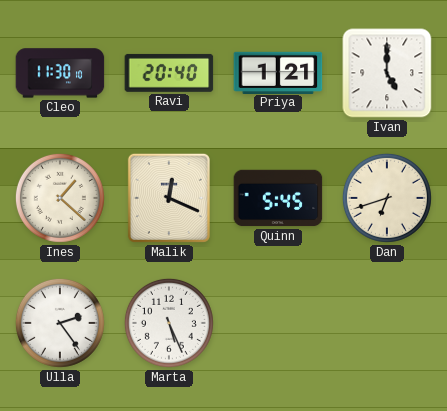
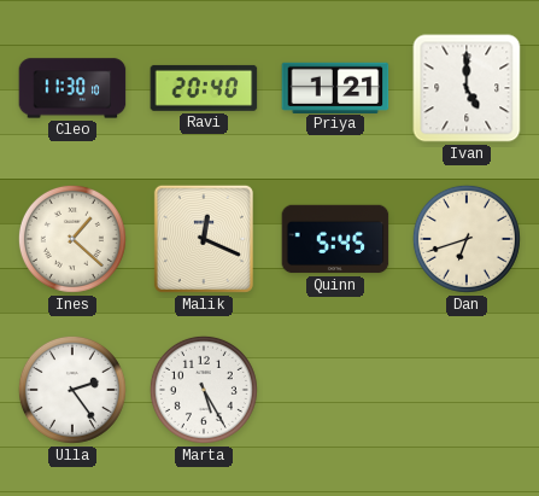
Marta: 5:26 -> 5:25
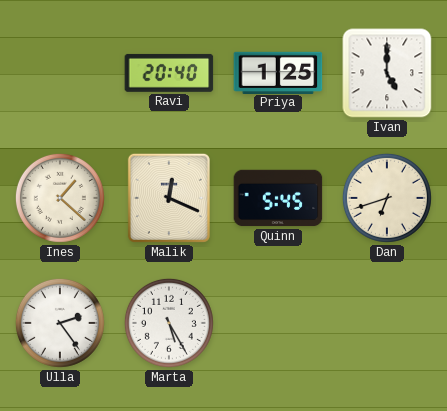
Cleo: 11:30 -> none
Priya: 1:21 -> 1:25
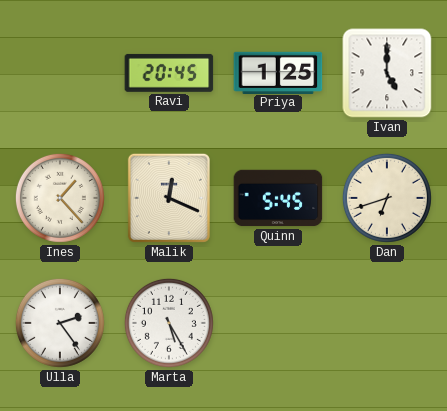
Ravi: 20:40 -> 20:45
Ines: 1:22 -> 1:23
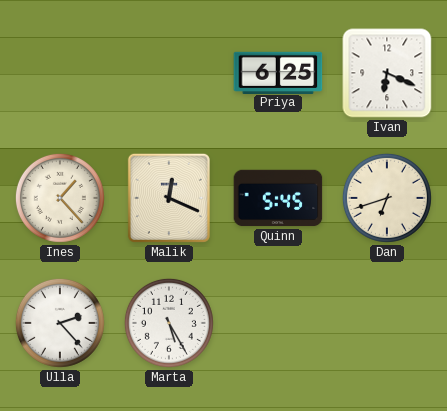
Ravi: 20:45 -> none
Priya: 1:25 -> 6:25
Ivan: 5:00 -> 6:19
Ulla: 2:24 -> 2:23
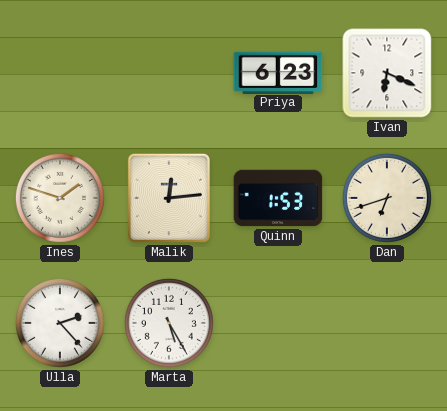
Priya: 6:25 -> 6:23
Ines: 1:23 -> 1:48
Malik: 12:19 -> 12:14
Quinn: 5:45 -> 1:53
